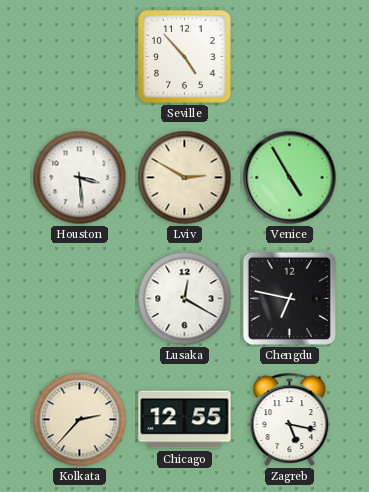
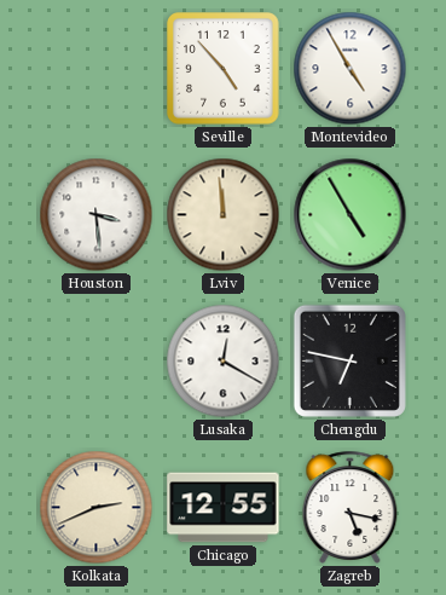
Montevideo: none -> 4:55
Lviv: 2:50 -> 11:59
Kolkata: 2:37 -> 2:41
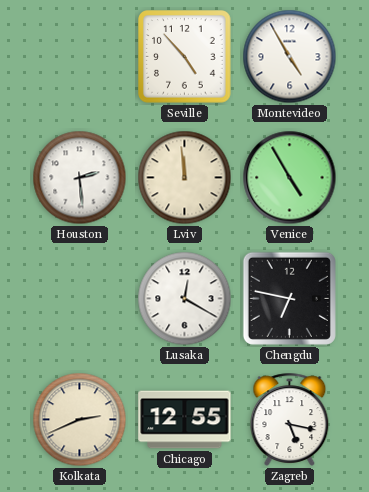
Houston: 3:29 -> 2:29
